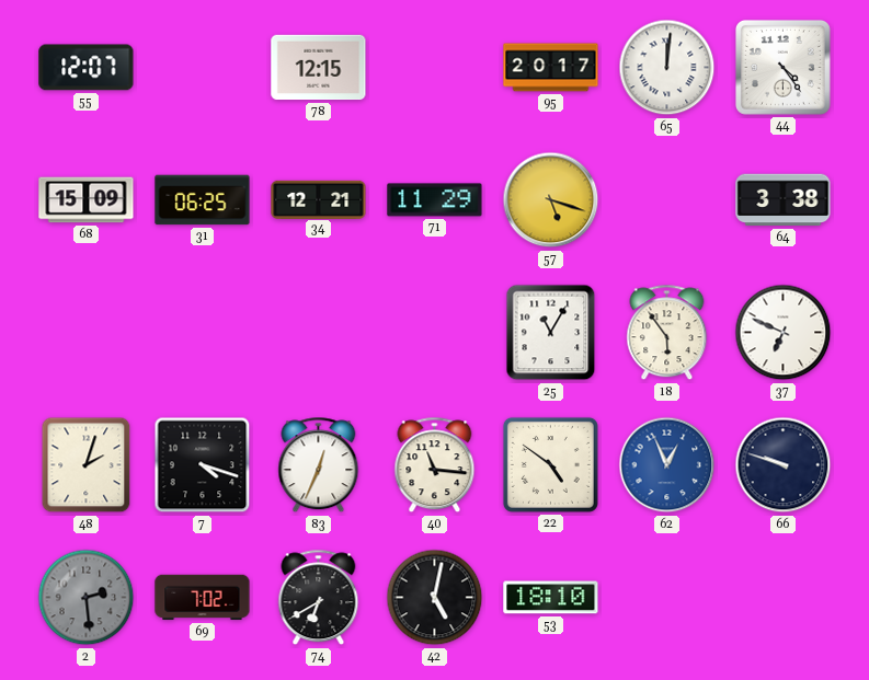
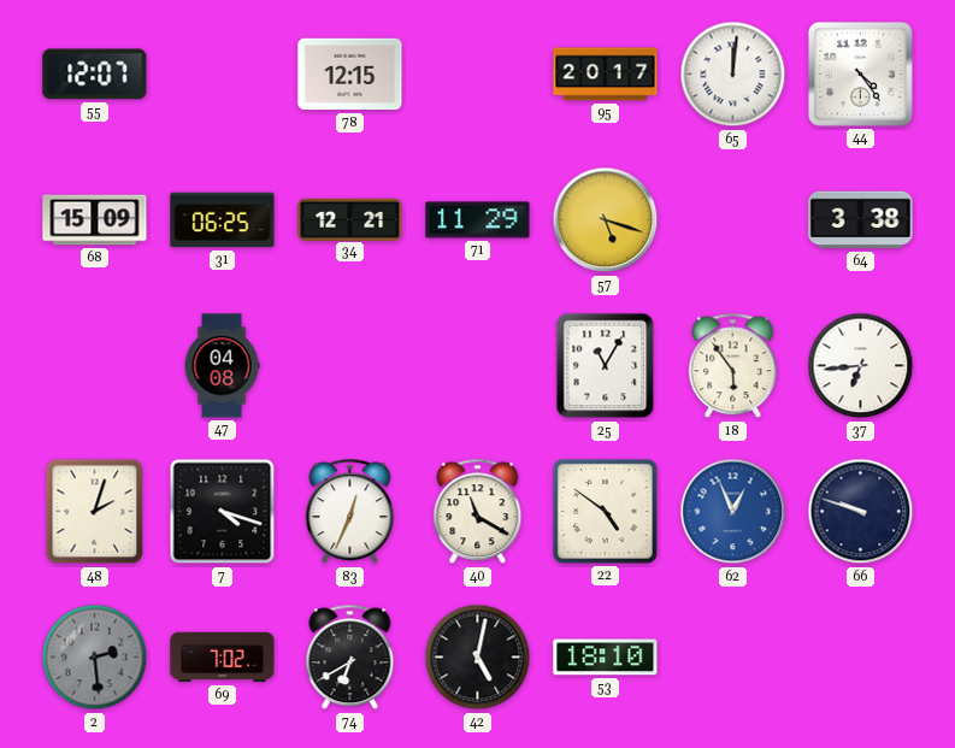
47: none -> 04:08
37: 6:49 -> 6:44
40: 11:16 -> 11:20
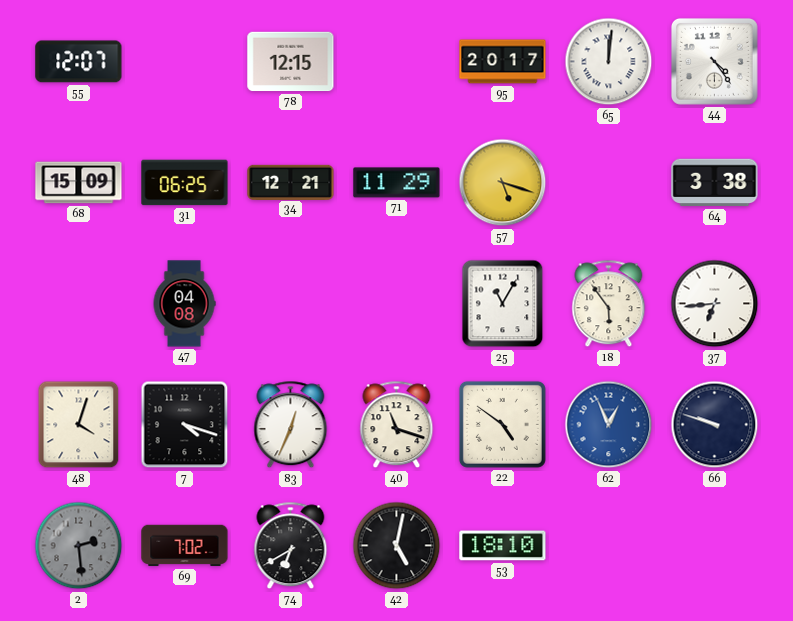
48: 2:03 -> 4:03
40: 11:20 -> 11:18
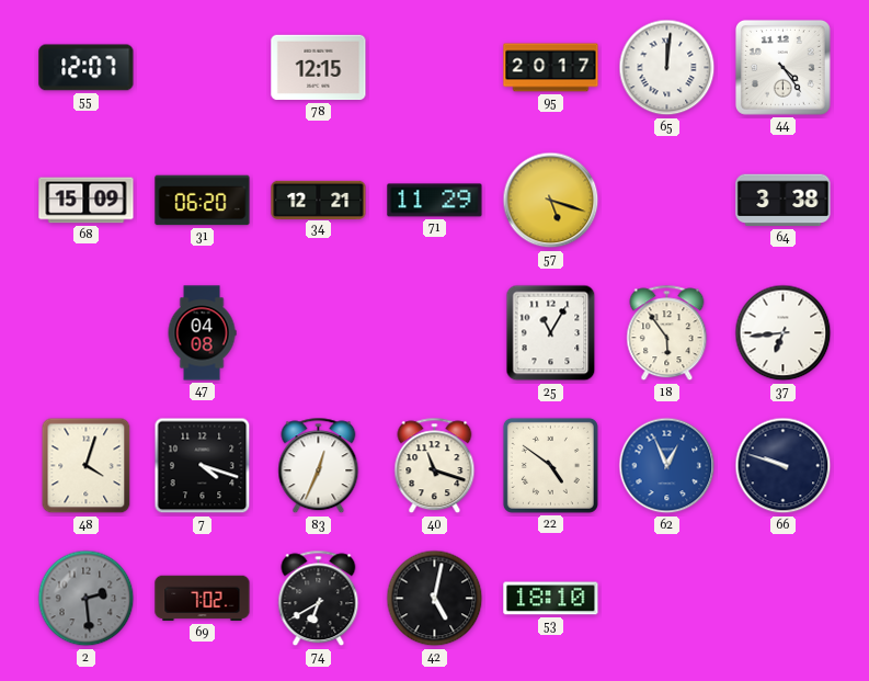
31: 06:25 -> 06:20
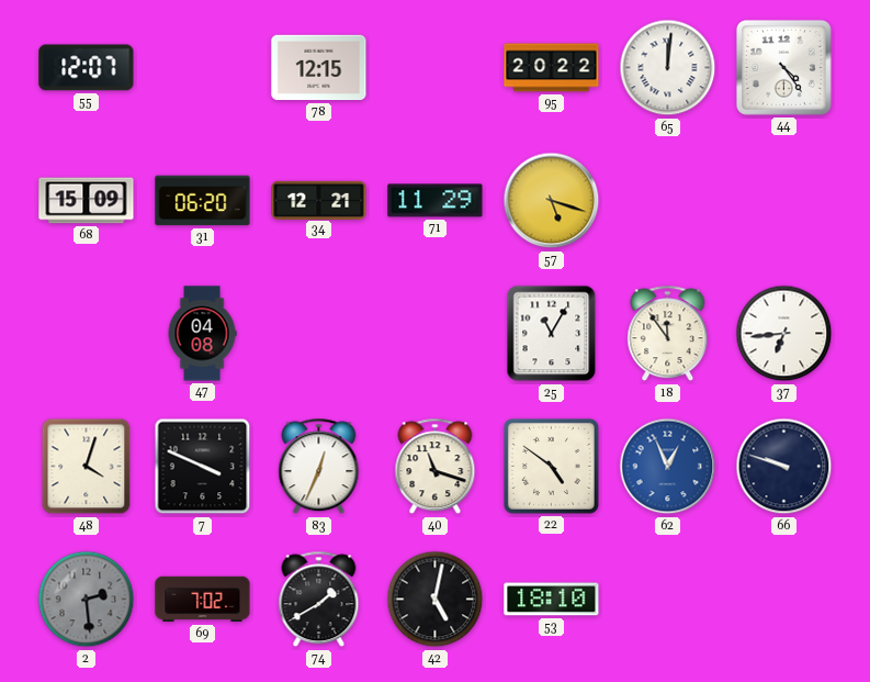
95: 20:17 -> 20:22
64: 3:38 -> none
18: 5:54 -> 11:54
7: 4:18 -> 3:49
74: 6:40 -> 1:40
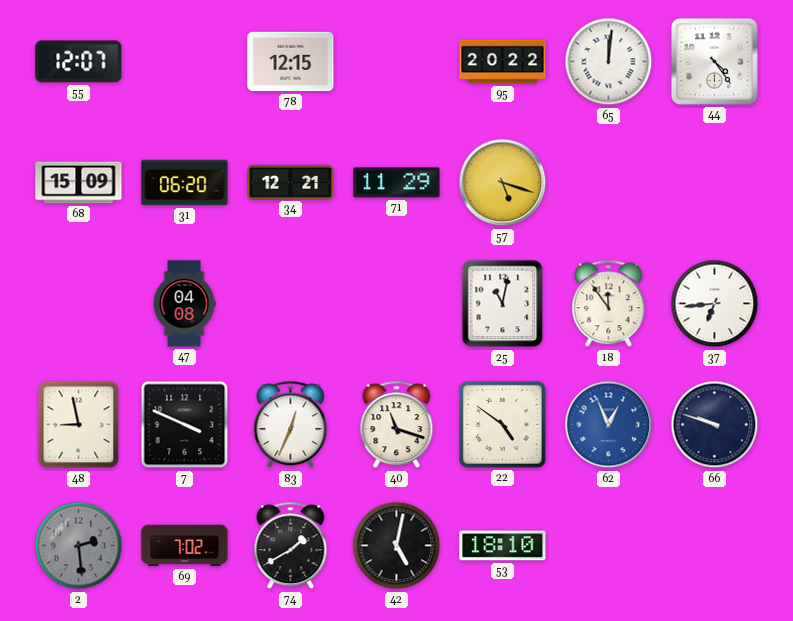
25: 11:05 -> 11:02
48: 4:03 -> 8:58
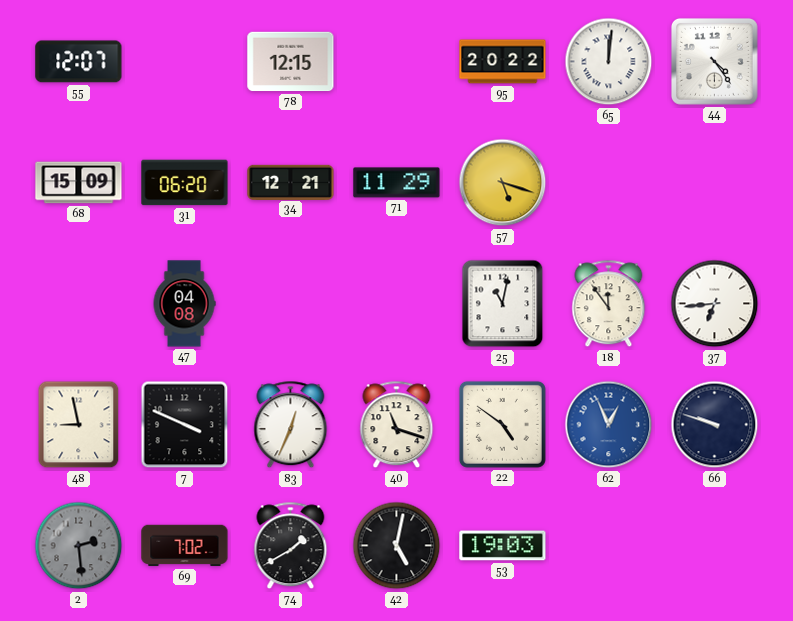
53: 18:10 -> 19:03
